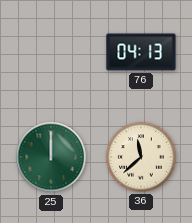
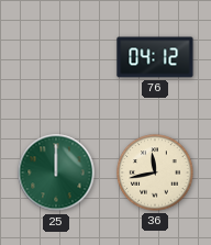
76: 04:13 -> 04:12
36: 11:38 -> 11:43
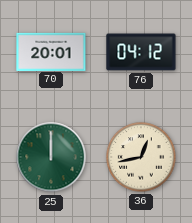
70: none -> 20:01
36: 11:43 -> 12:43
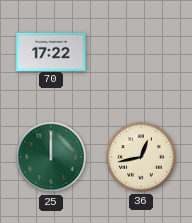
70: 20:01 -> 17:22
76: 04:12 -> none
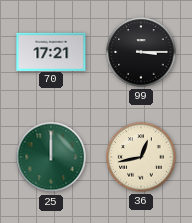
70: 17:22 -> 17:21
99: none -> 3:15
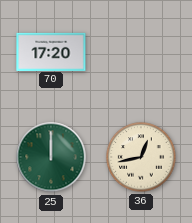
70: 17:21 -> 17:20
99: 3:15 -> none
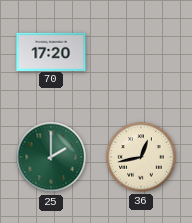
25: 12:00 -> 2:00
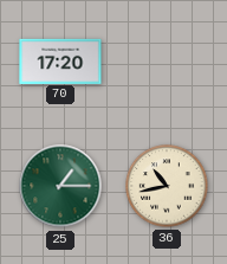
25: 2:00 -> 1:15
36: 12:43 -> 10:43
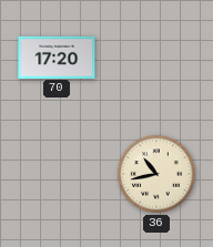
25: 1:15 -> none
